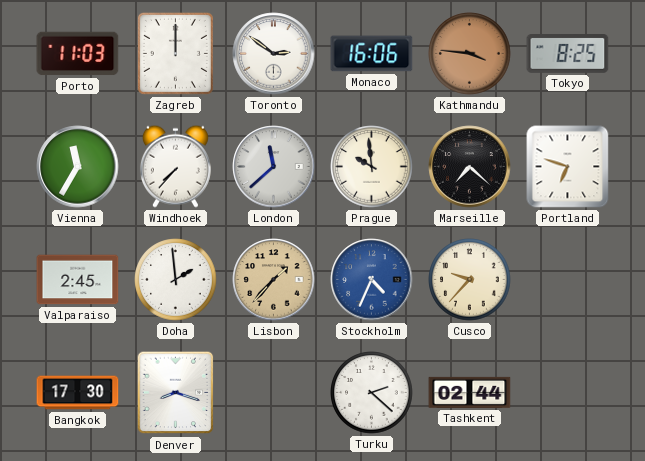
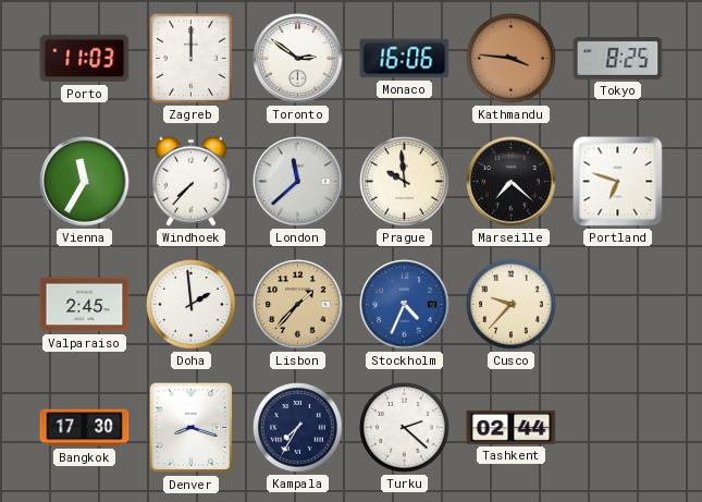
Kampala: none -> 7:35
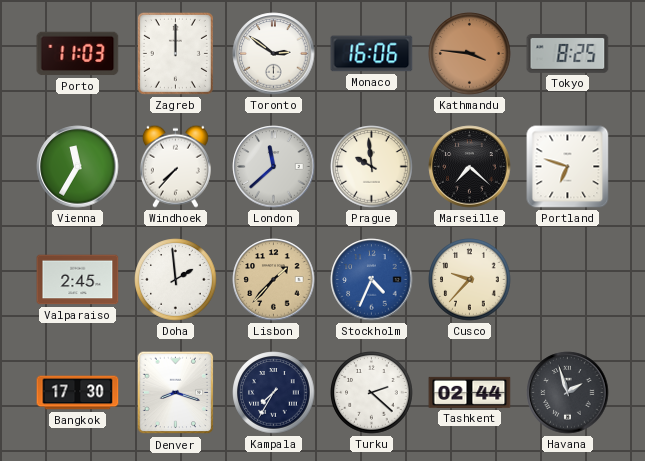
Havana: none -> 1:57
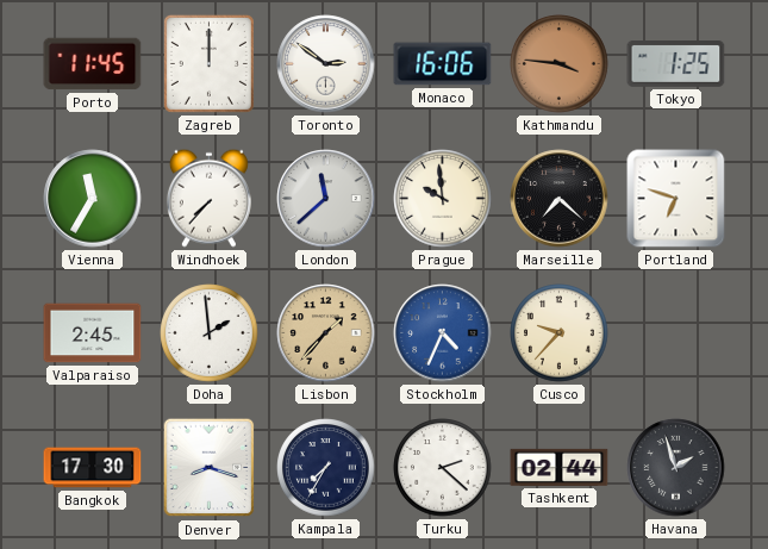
Porto: 11:03 -> 11:45
Tokyo: 8:25 -> 1:25
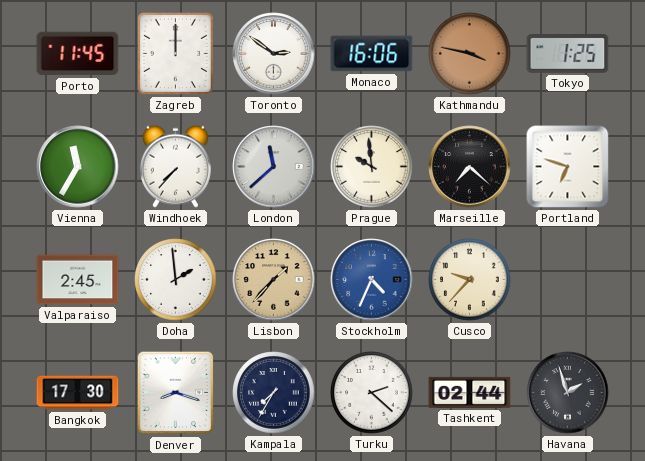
Kathmandu: 3:46 -> 3:47
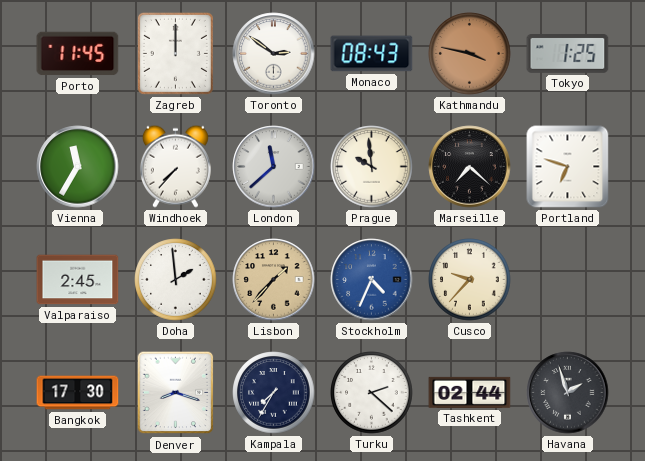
Monaco: 16:06 -> 08:43
